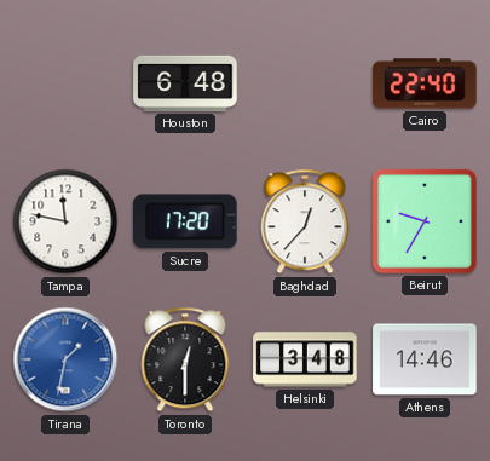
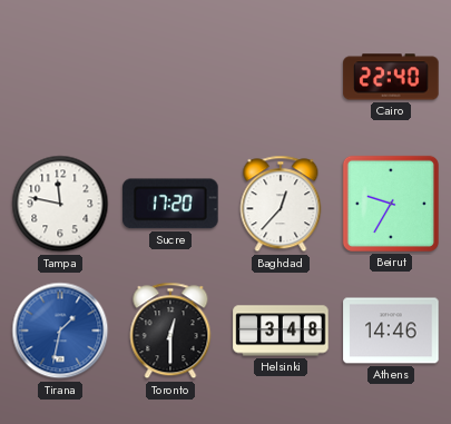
Houston: 6:48 -> none
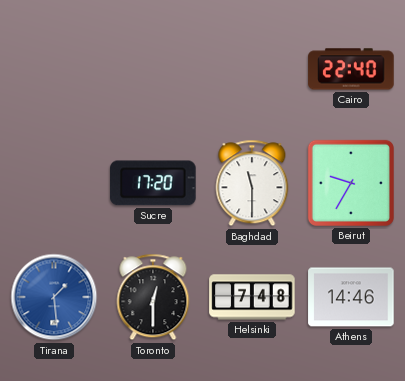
Tampa: 11:47 -> none
Baghdad: 12:37 -> 11:30
Tirana: 1:32 -> 1:29
Helsinki: 3:48 -> 7:48
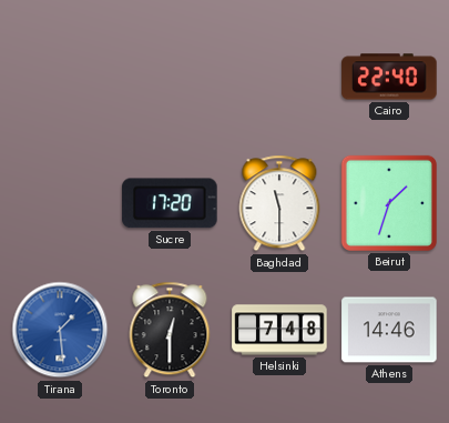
Beirut: 9:35 -> 1:33
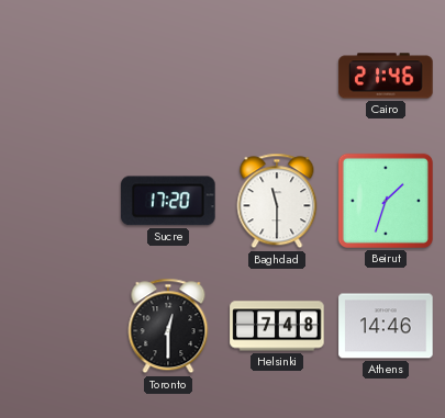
Cairo: 22:40 -> 21:46
Tirana: 1:29 -> none
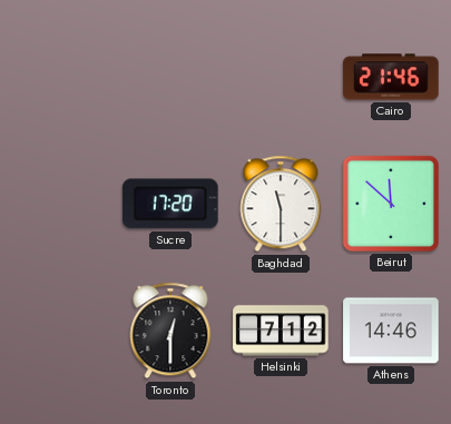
Beirut: 1:33 -> 11:52
Helsinki: 7:48 -> 7:12
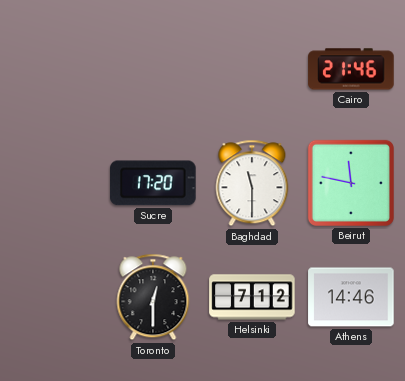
Beirut: 11:52 -> 11:47
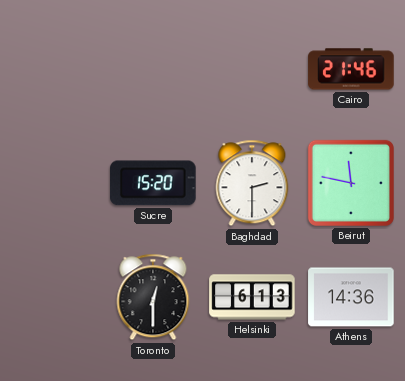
Sucre: 17:20 -> 15:20
Baghdad: 11:30 -> 2:30
Helsinki: 7:12 -> 6:13
Athens: 14:46 -> 14:36
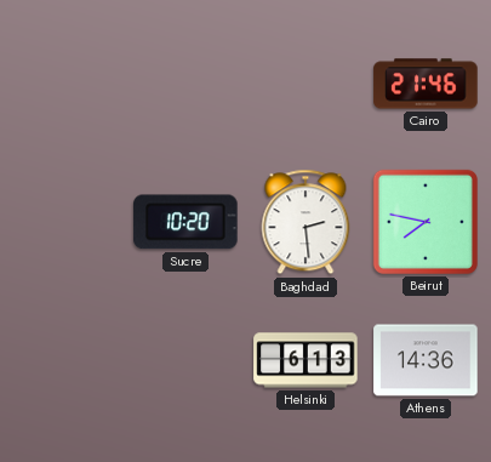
Sucre: 15:20 -> 10:20
Baghdad: 2:30 -> 2:29
Beirut: 11:47 -> 7:47
Toronto: 12:30 -> none
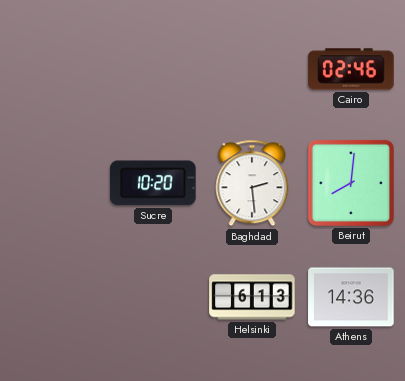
Cairo: 21:46 -> 02:46
Beirut: 7:47 -> 8:01
